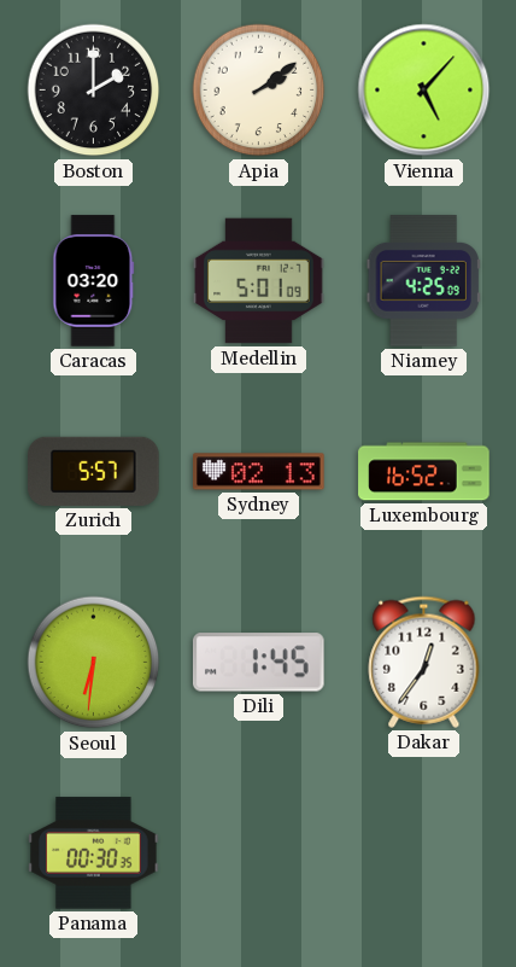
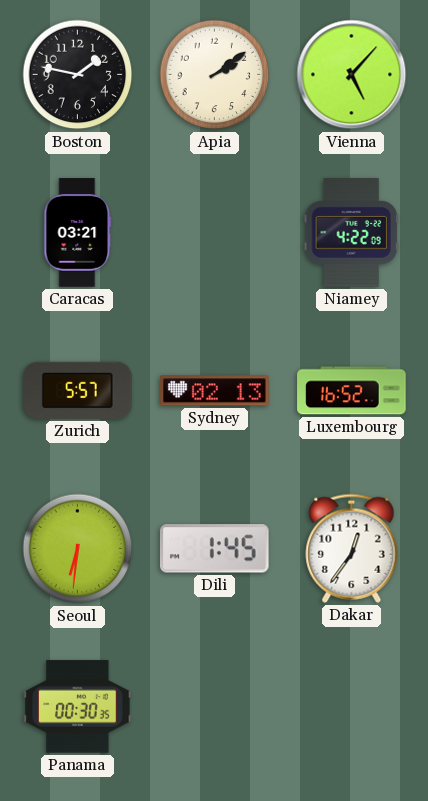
Boston: 2:00 -> 1:47
Caracas: 03:20 -> 03:21
Medellin: 5:01 -> none
Niamey: 4:25 -> 4:22
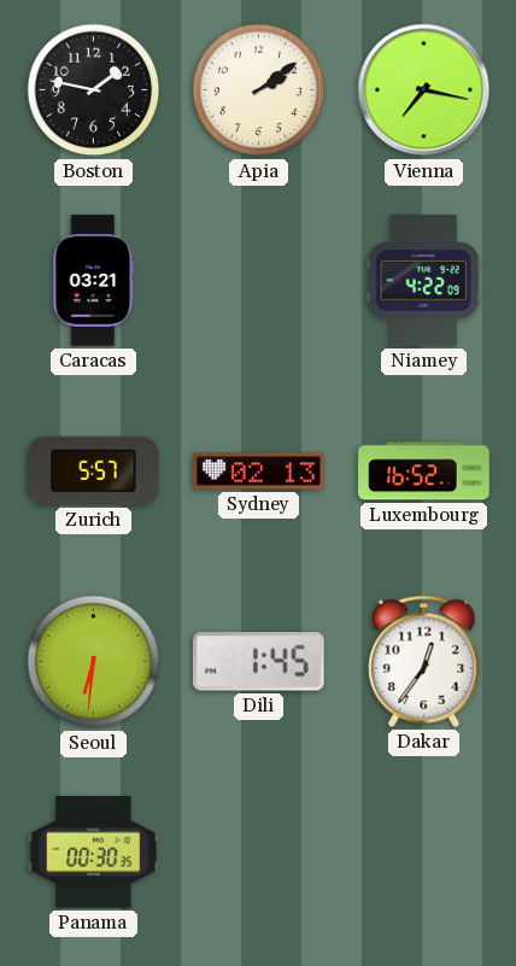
Vienna: 5:07 -> 7:17
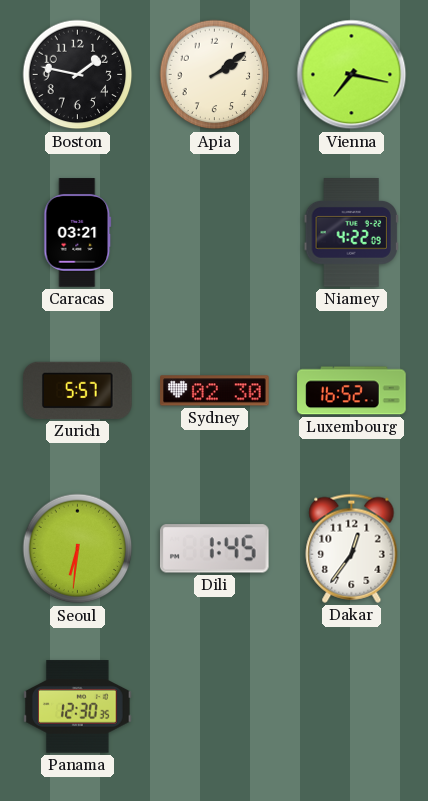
Sydney: 02:13 -> 02:30
Panama: 00:30 -> 12:30
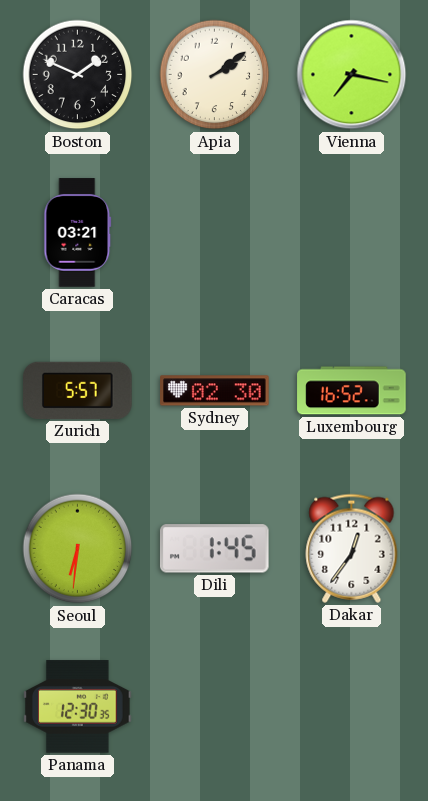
Boston: 1:47 -> 1:49
Niamey: 4:22 -> none
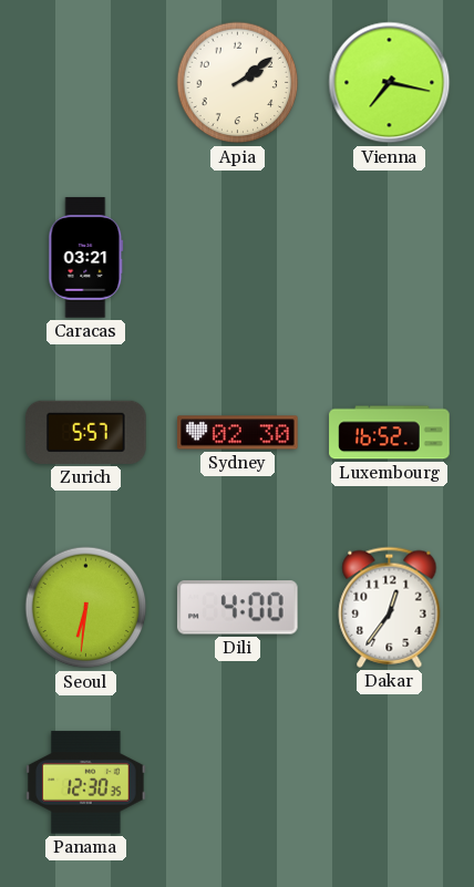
Boston: 1:49 -> none
Dili: 1:45 -> 4:00
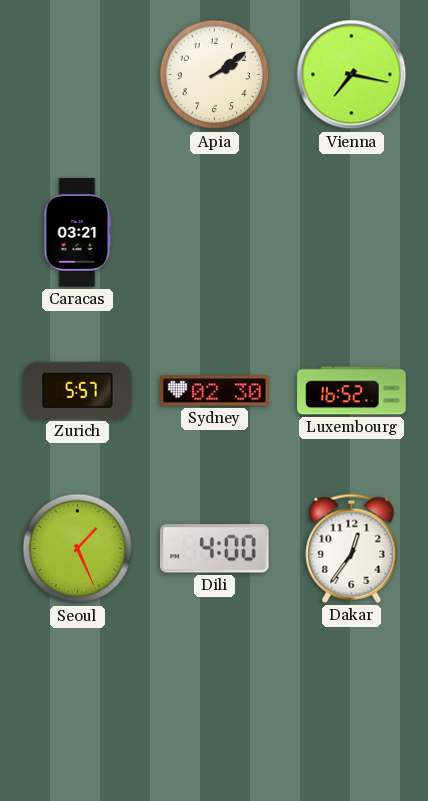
Seoul: 6:31 -> 1:26
Panama: 12:30 -> none
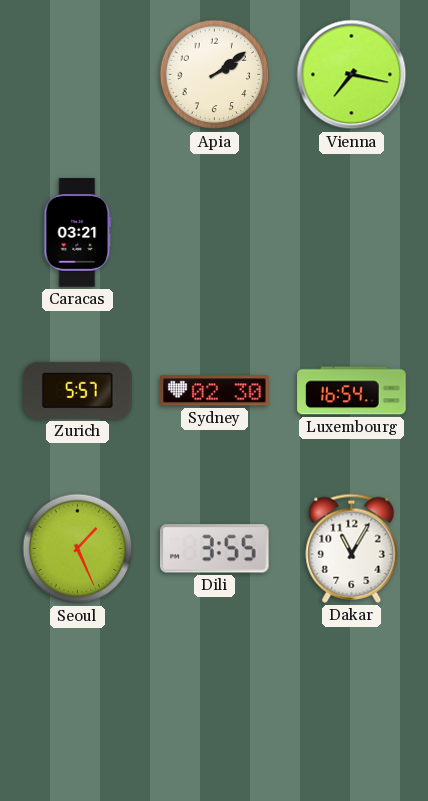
Luxembourg: 16:52 -> 16:54
Dili: 4:00 -> 3:55
Dakar: 12:36 -> 11:05
